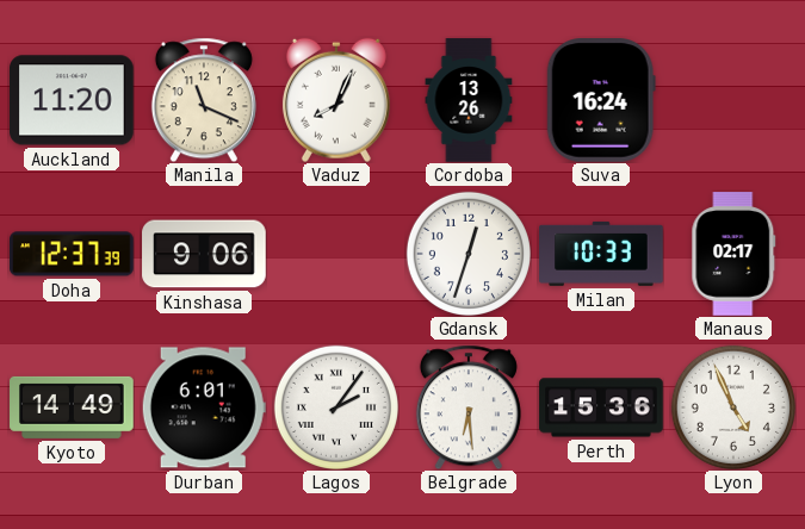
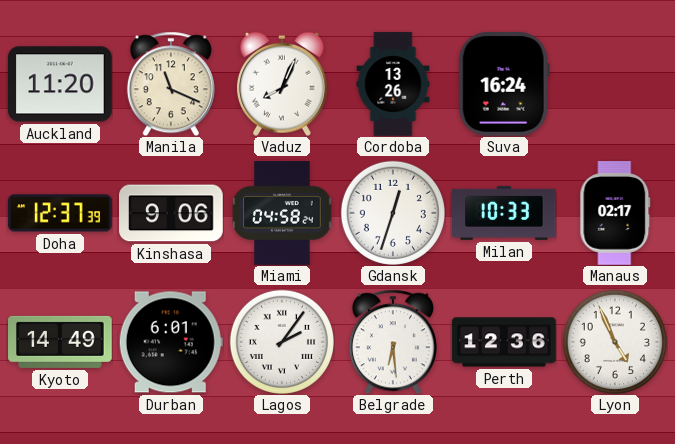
Miami: none -> 04:58
Perth: 15:36 -> 12:36
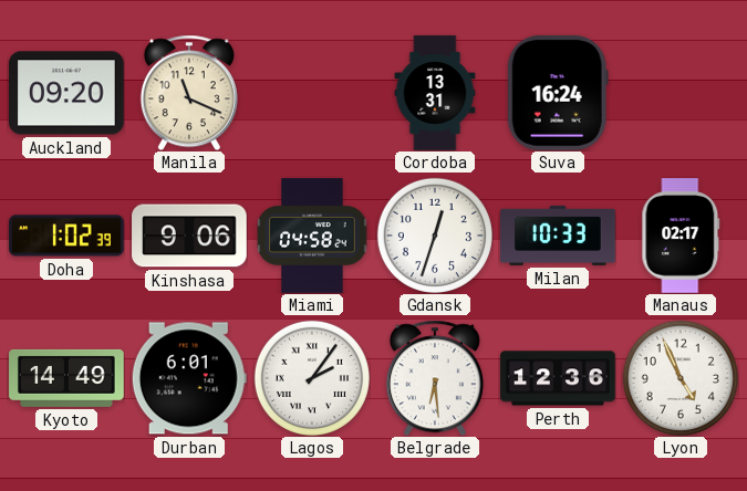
Auckland: 11:20 -> 09:20
Vaduz: 8:04 -> none
Cordoba: 13:26 -> 13:31
Doha: 12:37 -> 1:02
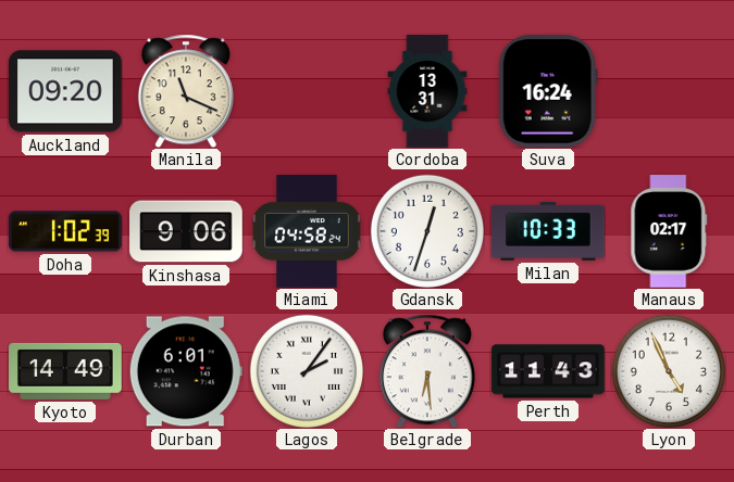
Perth: 12:36 -> 11:43
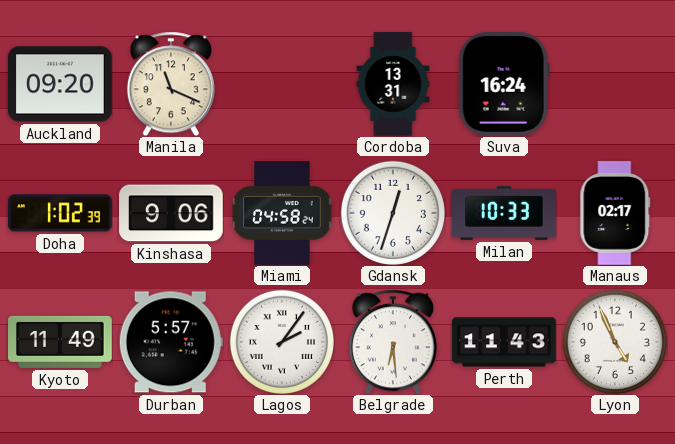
Kyoto: 14:49 -> 11:49
Durban: 6:01 -> 5:57
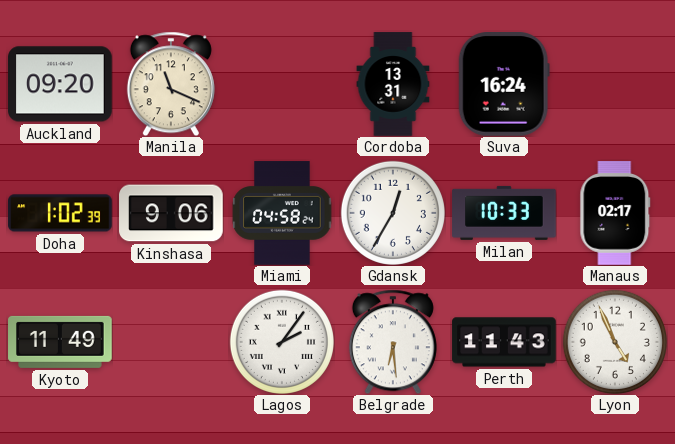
Gdansk: 12:33 -> 12:35
Durban: 5:57 -> none
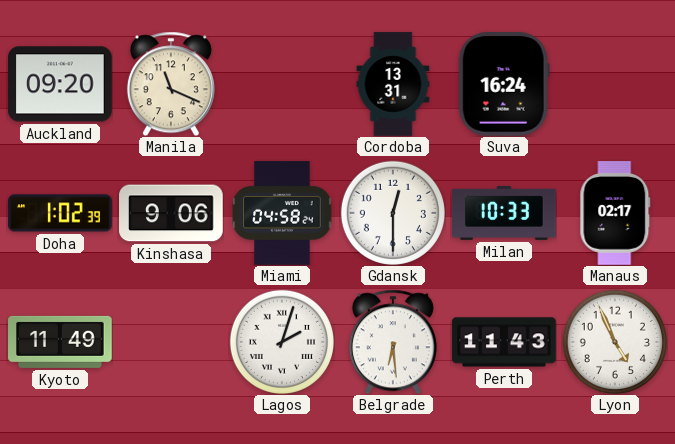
Gdansk: 12:35 -> 12:30
Lagos: 2:06 -> 2:03
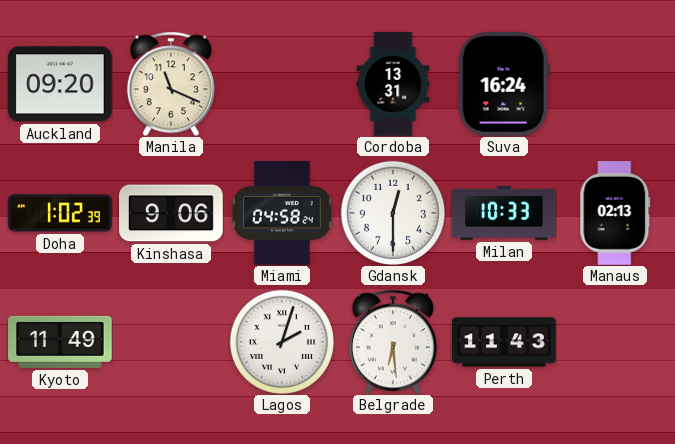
Manaus: 02:17 -> 02:13
Lyon: 4:56 -> none
